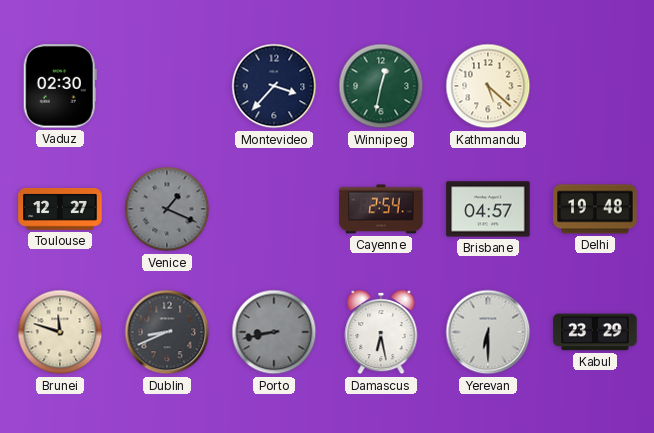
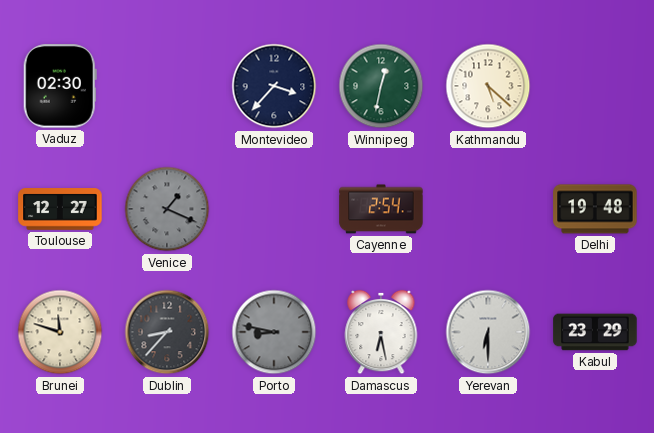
Brisbane: 04:57 -> none
Dublin: 8:41 -> 8:37
Porto: 8:43 -> 8:47
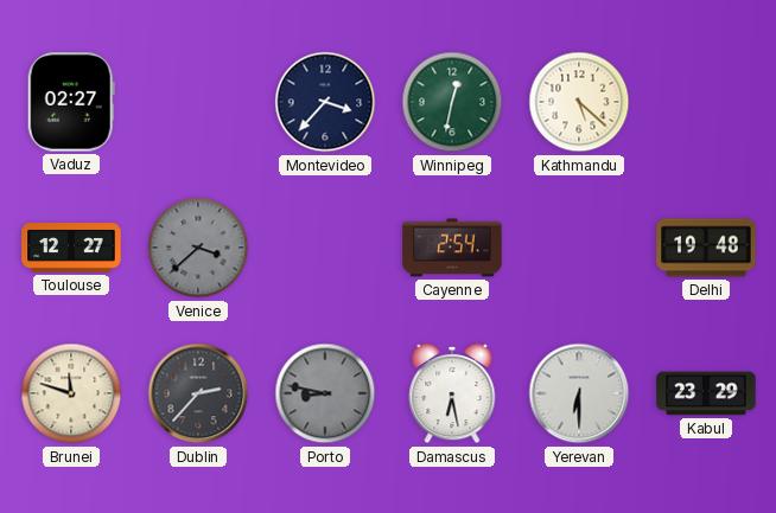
Vaduz: 02:30 -> 02:27
Venice: 1:19 -> 3:38
Dublin: 8:37 -> 2:37
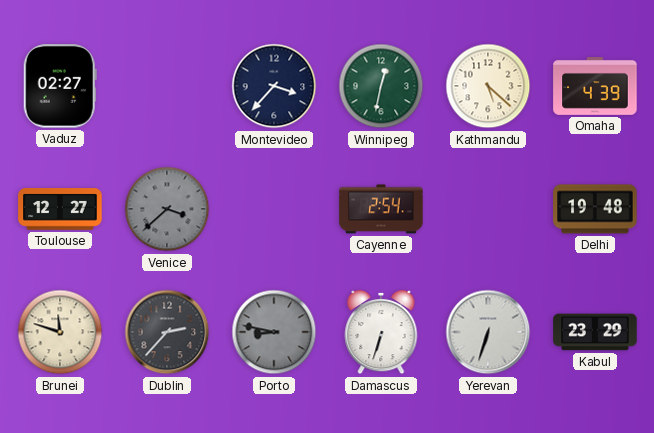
Omaha: none -> 4:39
Damascus: 6:28 -> 6:33
Yerevan: 6:30 -> 6:33
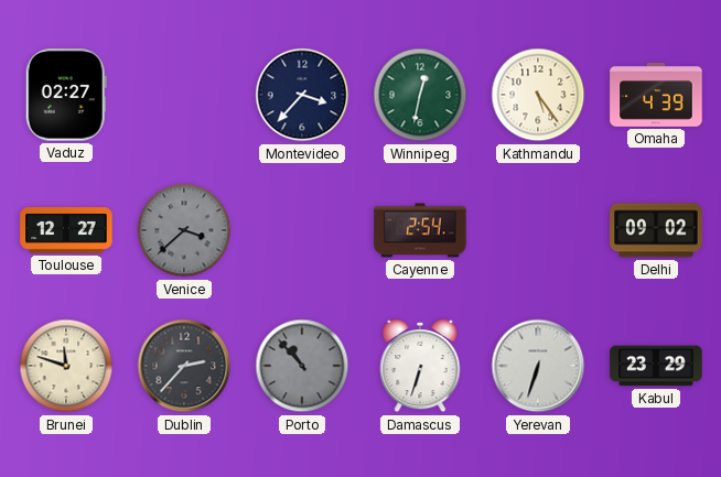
Kathmandu: 5:22 -> 5:24
Delhi: 19:48 -> 09:02
Porto: 8:47 -> 10:53
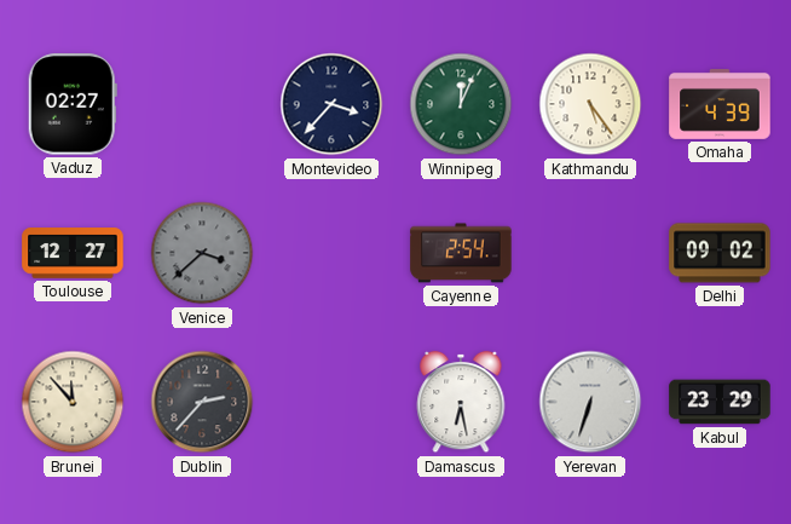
Winnipeg: 12:32 -> 12:04
Brunei: 11:48 -> 11:53
Porto: 10:53 -> none
Damascus: 6:33 -> 6:28
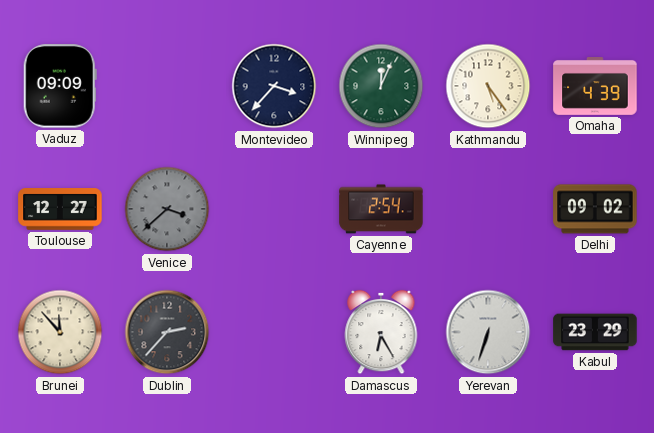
Vaduz: 02:27 -> 09:09
Damascus: 6:28 -> 6:25
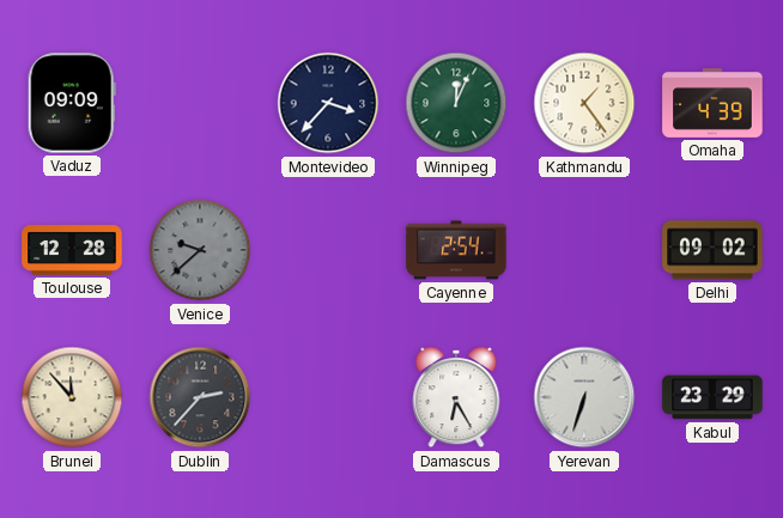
Kathmandu: 5:24 -> 1:24
Toulouse: 12:27 -> 12:28
Venice: 3:38 -> 9:38
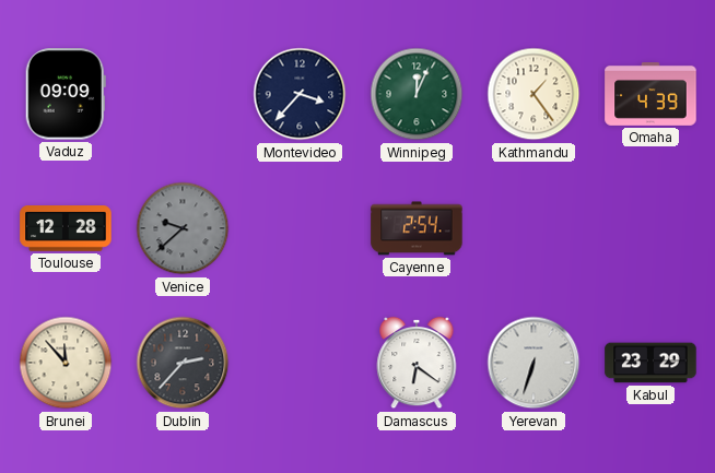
Delhi: 09:02 -> none
Damascus: 6:25 -> 6:21
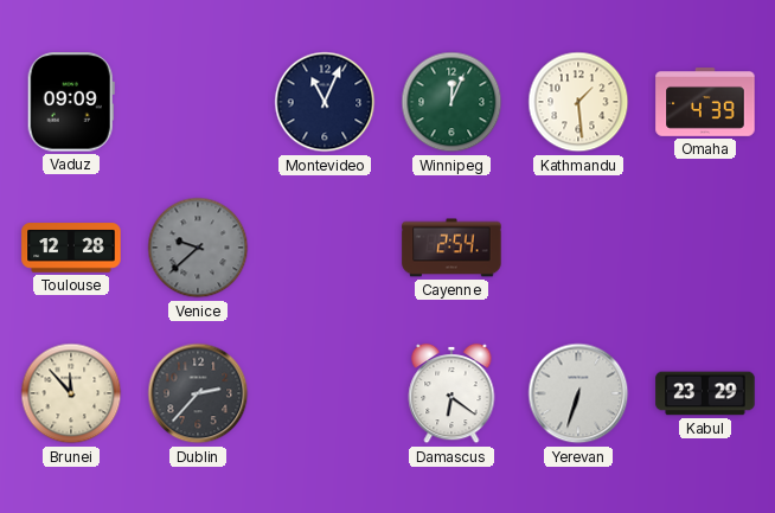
Montevideo: 3:37 -> 11:04
Kathmandu: 1:24 -> 1:29
